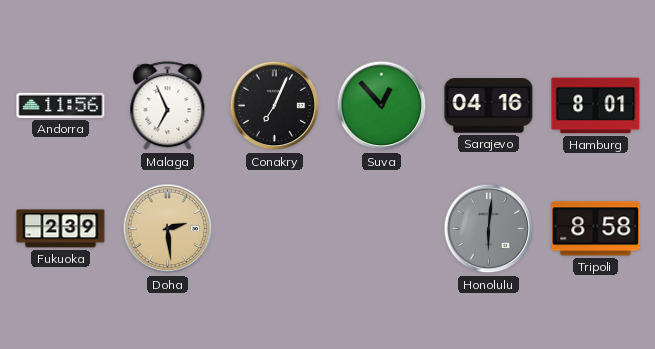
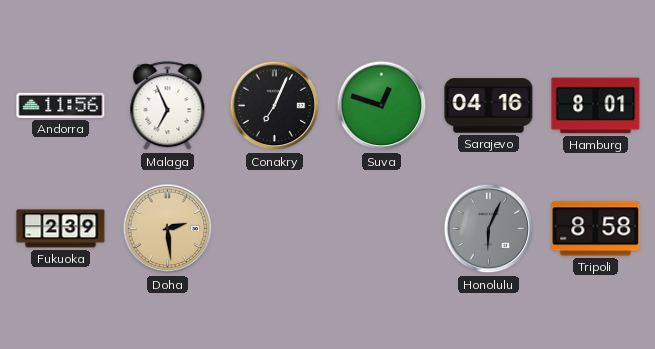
Suva: 12:53 -> 12:48
Honolulu: 6:01 -> 6:04
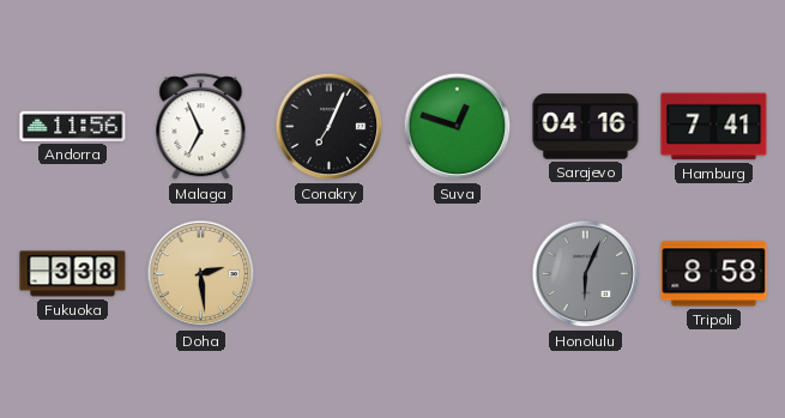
Hamburg: 8:01 -> 7:41
Fukuoka: 2:39 -> 3:38
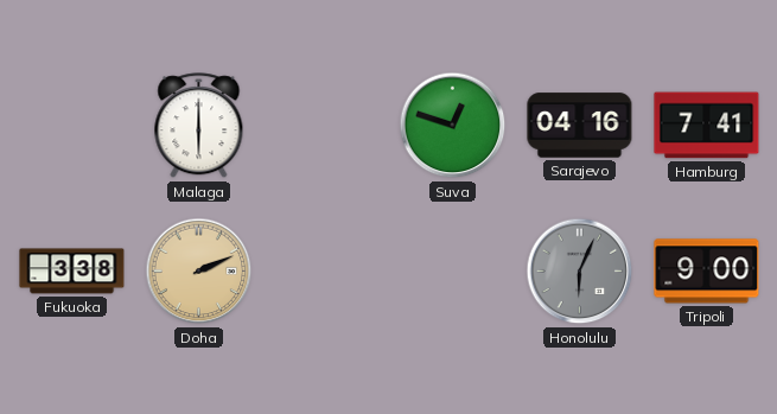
Andorra: 11:56 -> none
Malaga: 6:56 -> 6:00
Conakry: 7:04 -> none
Doha: 2:29 -> 2:11
Tripoli: 8:58 -> 9:00
